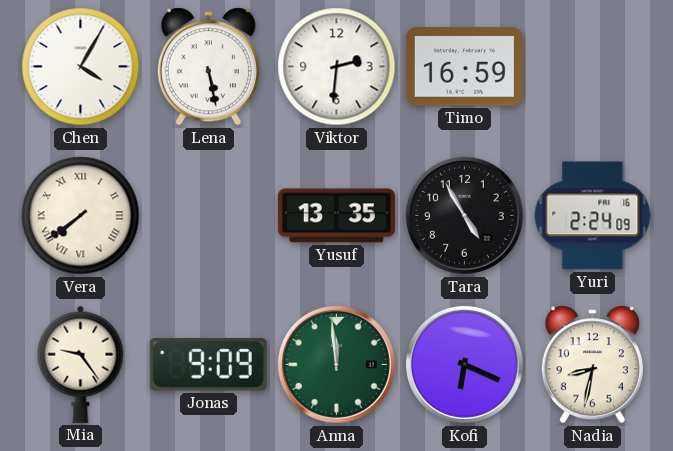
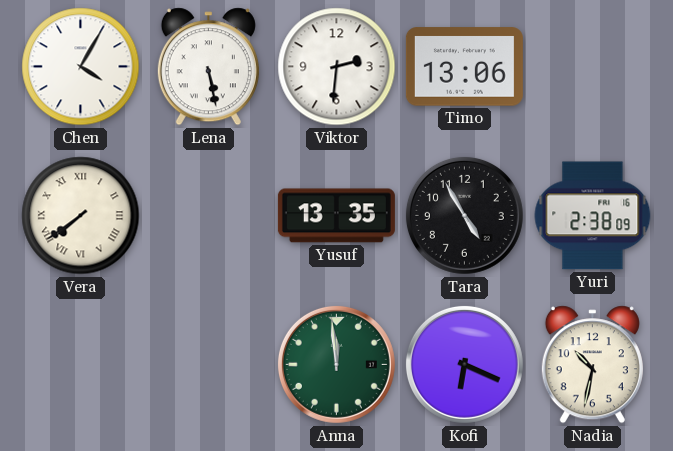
Timo: 16:59 -> 13:06
Yuri: 2:24 -> 2:38
Mia: 9:24 -> none
Jonas: 9:09 -> none
Nadia: 8:32 -> 10:32
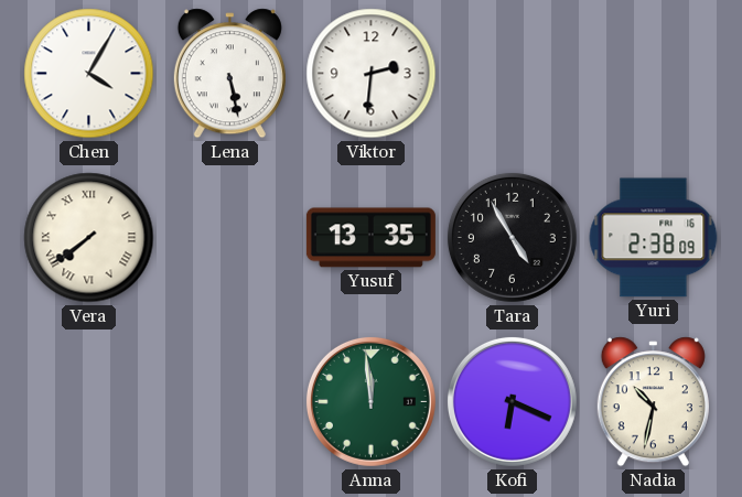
Timo: 13:06 -> none
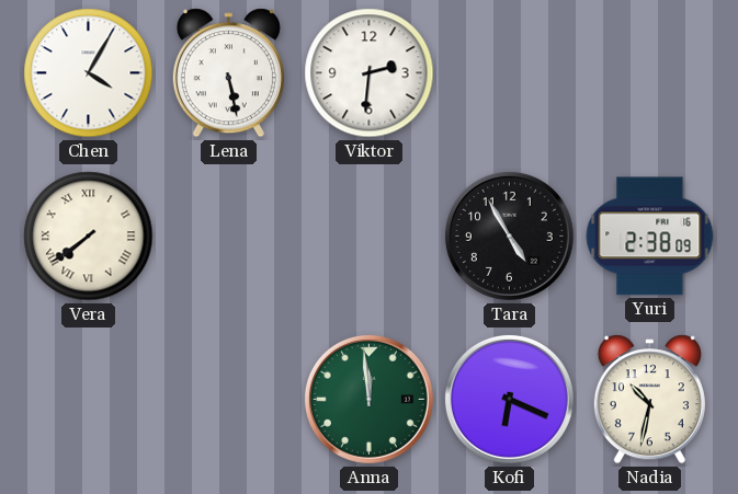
Yusuf: 13:35 -> none
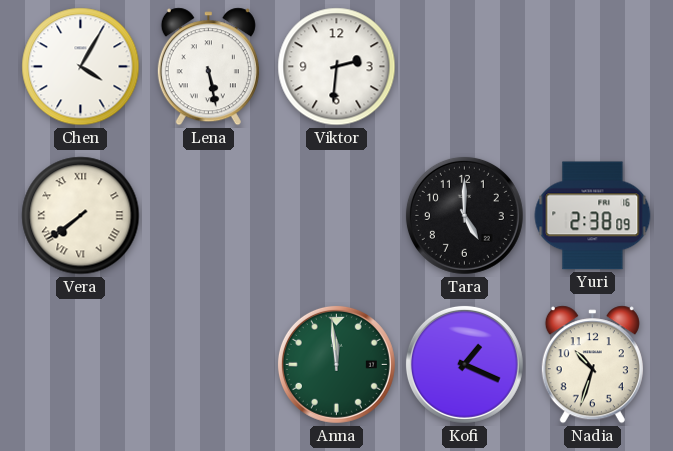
Tara: 4:55 -> 5:00
Kofi: 6:19 -> 1:19
Nadia: 10:32 -> 10:33
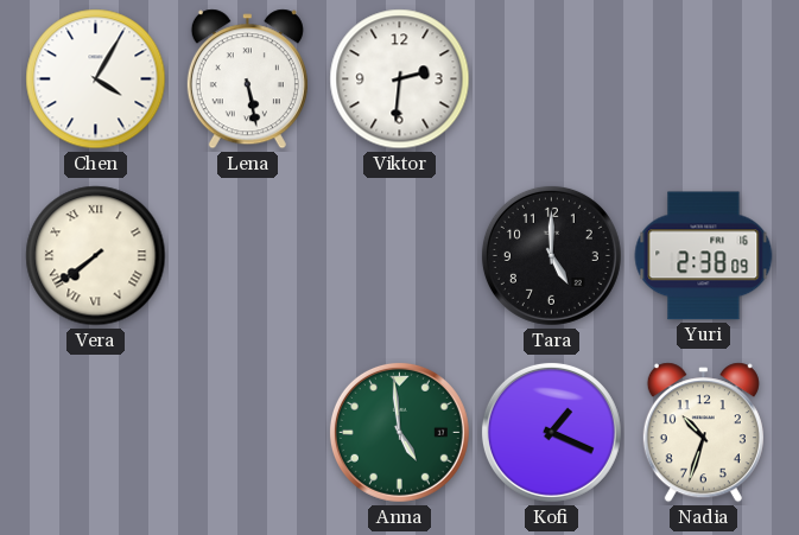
Anna: 11:59 -> 4:59
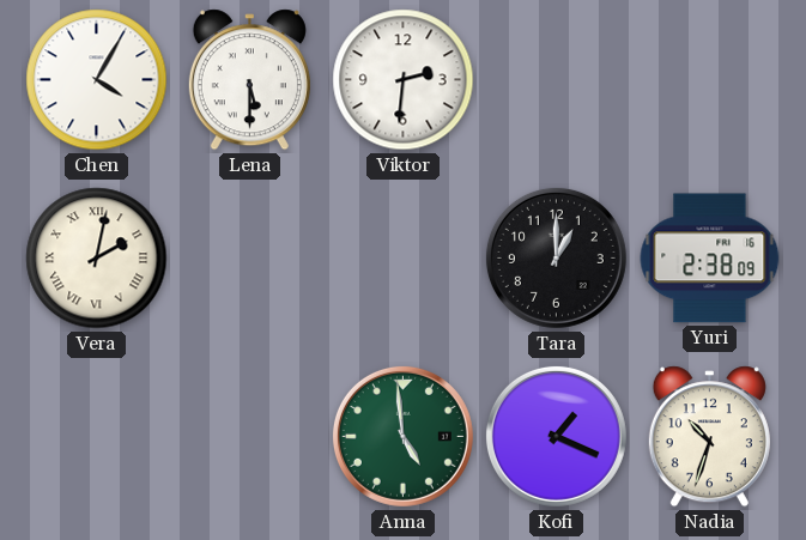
Lena: 5:28 -> 5:30
Vera: 7:39 -> 2:02
Tara: 5:00 -> 1:00
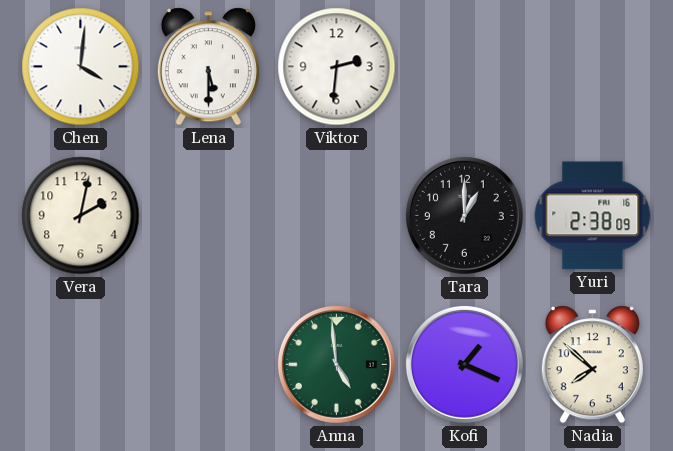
Chen: 4:05 -> 4:01
Vera numerals: Roman -> Arabic
Nadia: 10:33 -> 7:52
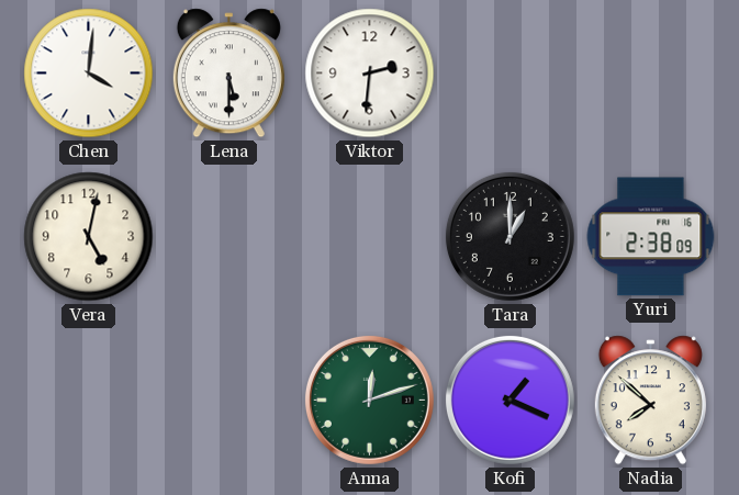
Vera: 2:02 -> 5:02
Anna: 4:59 -> 12:12
